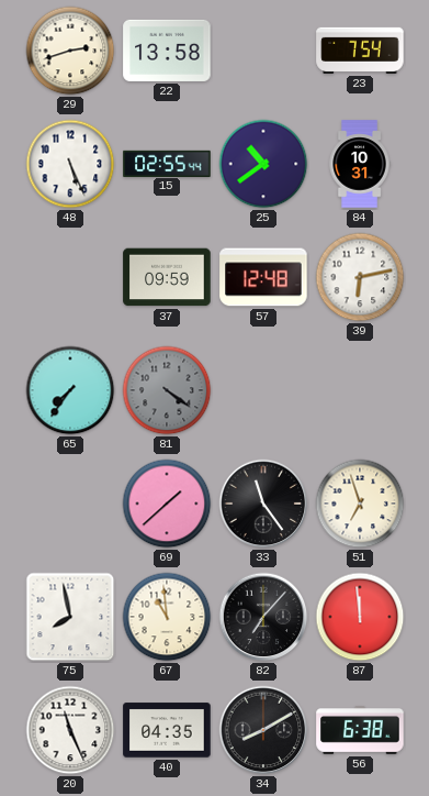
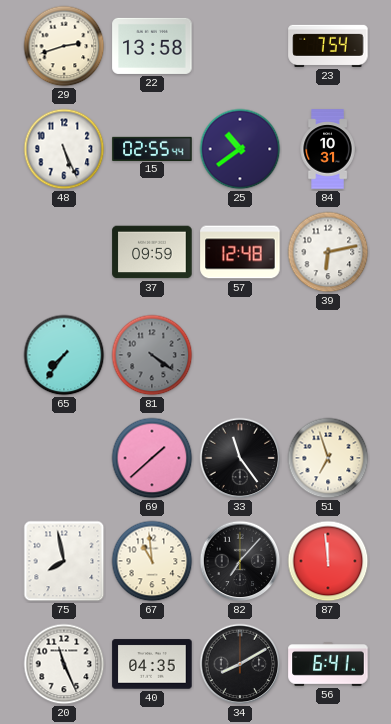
56: 6:38 -> 6:41
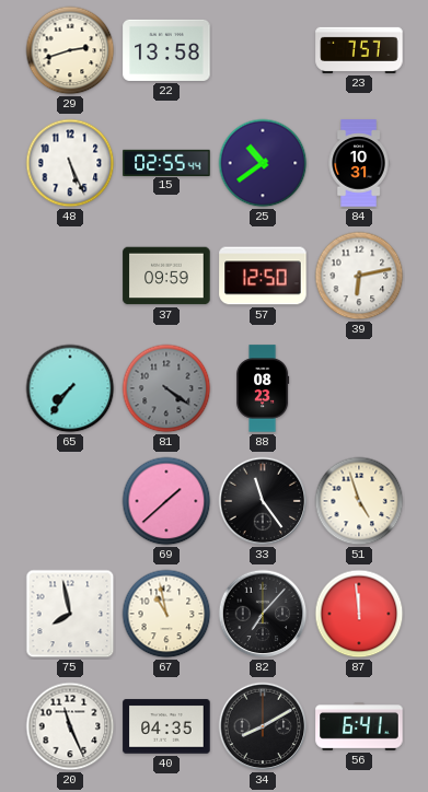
23: 7:54 -> 7:57
57: 12:48 -> 12:50
88: none -> 08:23
51: 6:57 -> 4:57
67: 10:59 -> 10:58
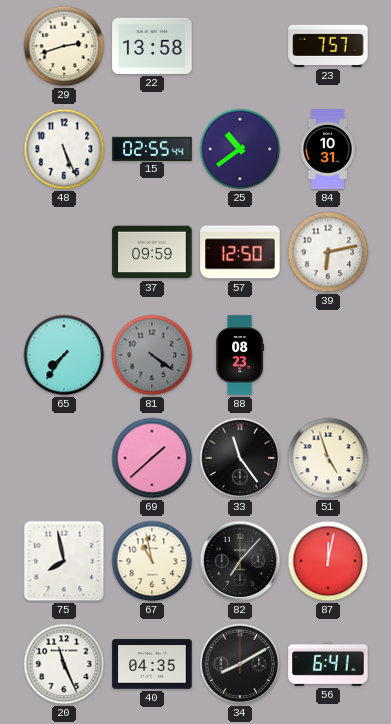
87: 11:59 -> 12:02
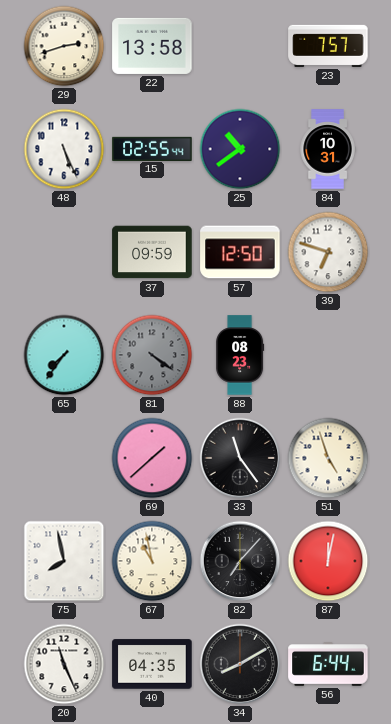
39: 6:13 -> 6:48
56: 6:41 -> 6:44
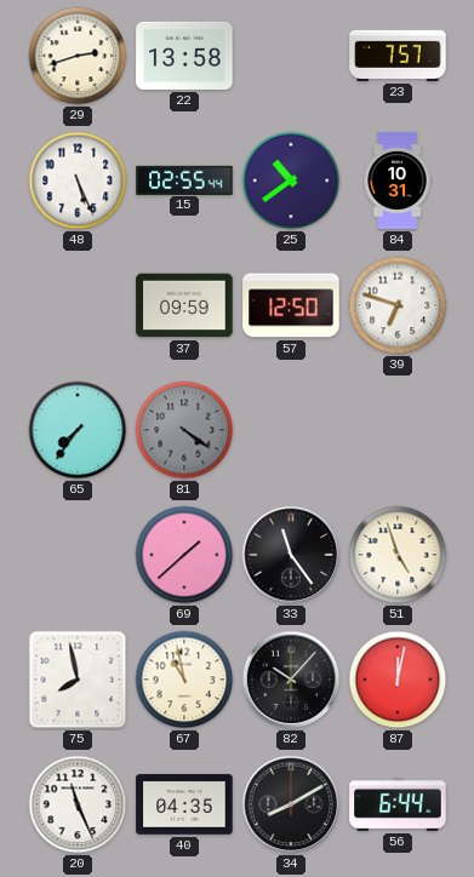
88: 08:23 -> none
82: 7:07 -> 10:07
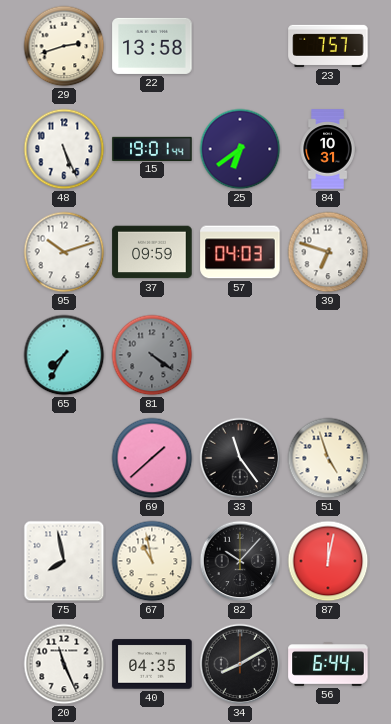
15: 02:55 -> 19:01
25: 10:39 -> 6:39
95: none -> 10:12
57: 12:50 -> 04:03
65: 7:36 -> 7:35
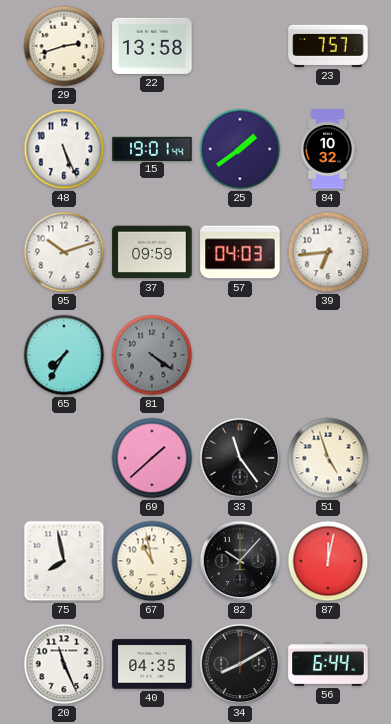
25: 6:39 -> 1:39
84: 10:31 -> 10:32
39: 6:48 -> 6:44
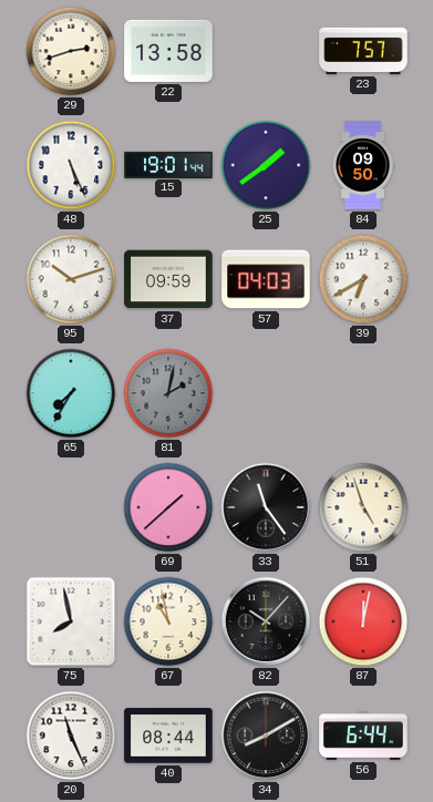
84: 10:32 -> 09:50
39: 6:44 -> 6:40
81: 4:21 -> 2:02
40: 04:35 -> 08:44
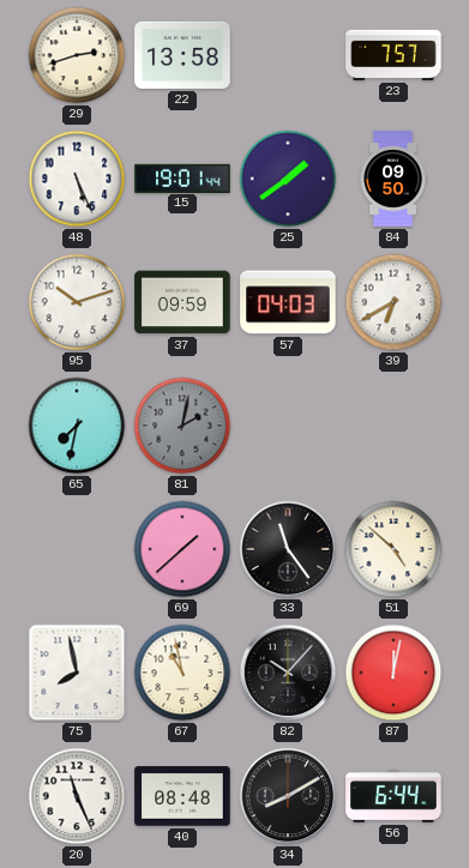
65: 7:35 -> 7:32
51: 4:57 -> 4:52
40: 08:44 -> 08:48
